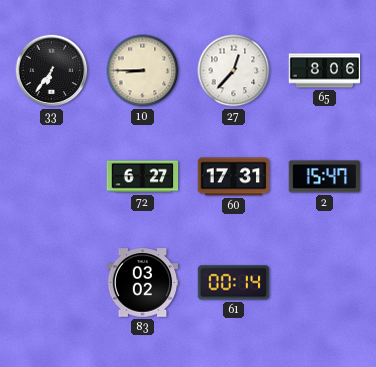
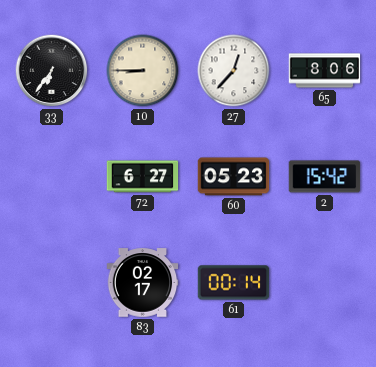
60: 17:31 -> 05:23
2: 15:47 -> 15:42
83: 03:02 -> 02:17
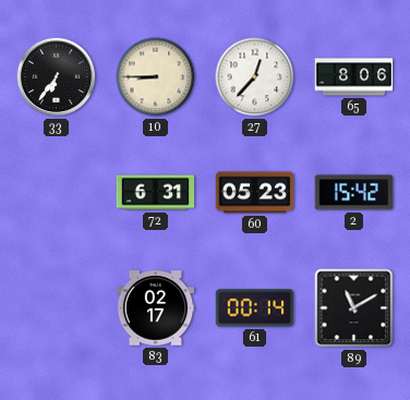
72: 6:27 -> 6:31
89: none -> 11:10
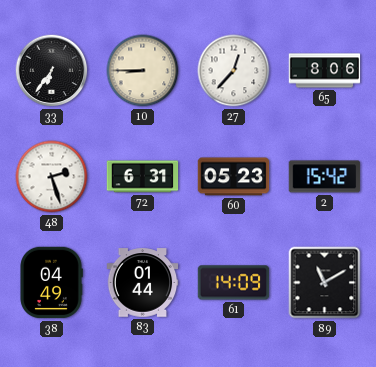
48: none -> 2:27
38: none -> 04:49
83: 02:17 -> 01:44
61: 00:14 -> 14:09
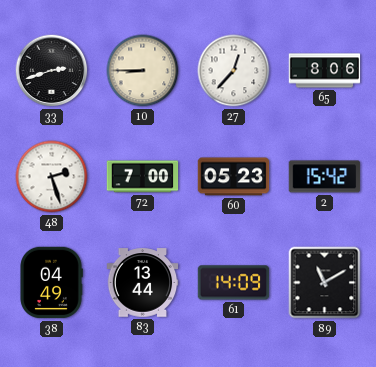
33: 6:36 -> 2:42
72: 6:31 -> 7:00
83: 01:44 -> 13:44
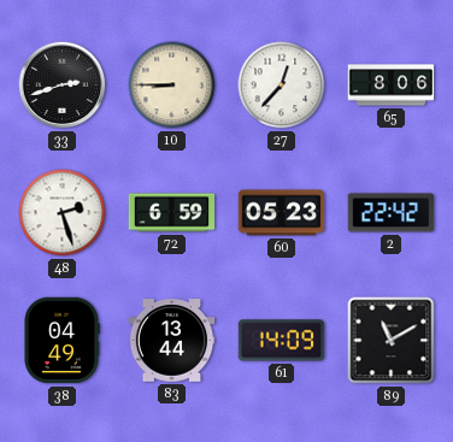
72: 7:00 -> 6:59
2: 15:42 -> 22:42
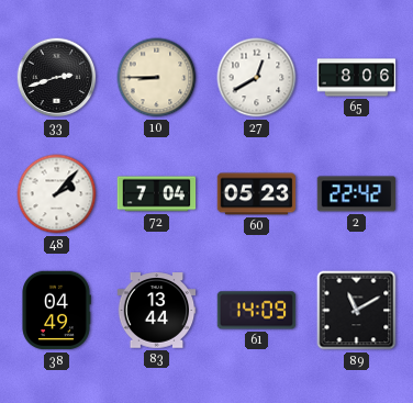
27: 12:37 -> 12:40
48: 2:27 -> 2:07
72: 6:59 -> 7:04
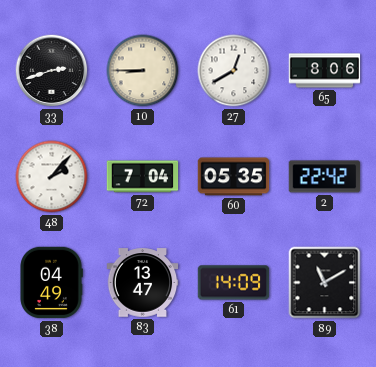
60: 05:23 -> 05:35
83: 13:44 -> 13:47
